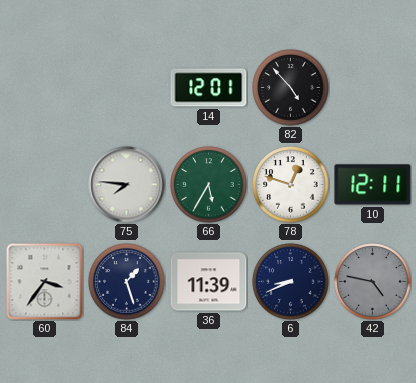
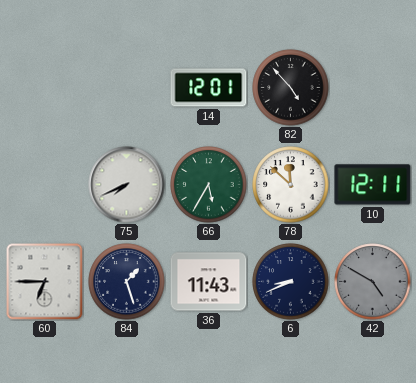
75: 7:46 -> 7:41
78: 12:48 -> 11:52
60: 3:36 -> 6:45
36: 11:39 -> 11:43
42: 4:47 -> 4:50
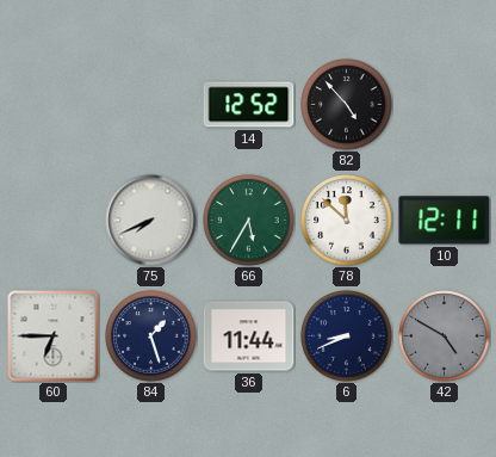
14: 12:01 -> 12:52
36: 11:43 -> 11:44
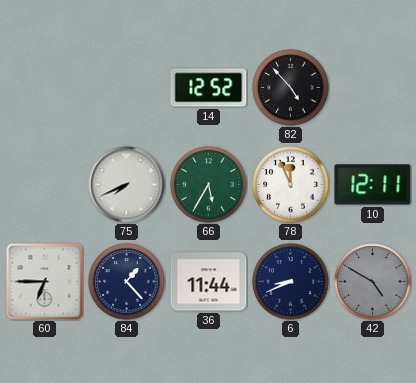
78: 11:52 -> 11:56
84: 1:27 -> 1:23
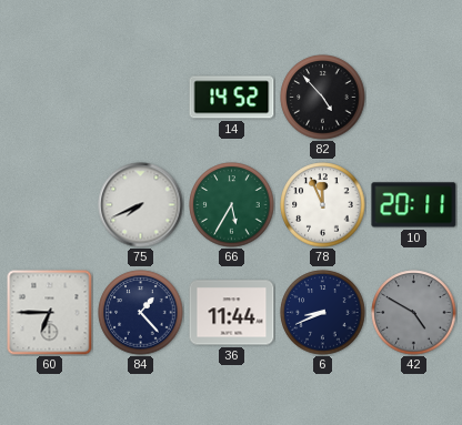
14: 12:52 -> 14:52
10: 12:11 -> 20:11
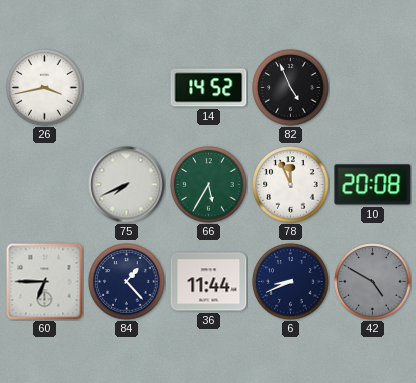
26: none -> 3:43
82: 4:53 -> 4:56
10: 20:11 -> 20:08
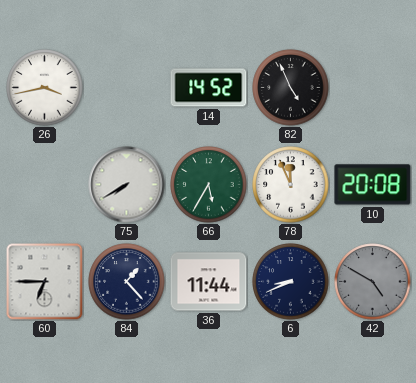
75: 7:41 -> 7:40
